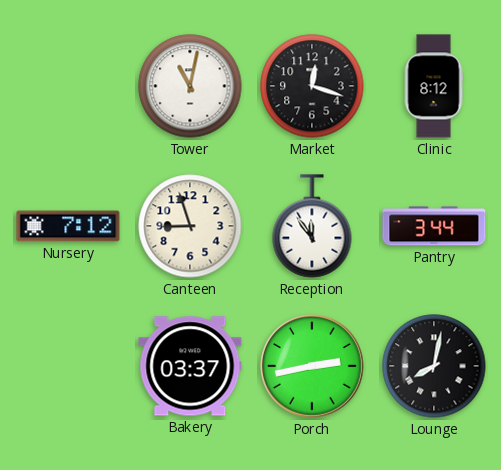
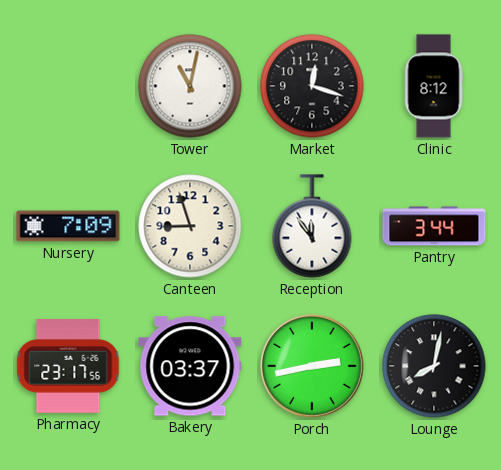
Nursery: 7:12 -> 7:09
Pharmacy: none -> 23:17
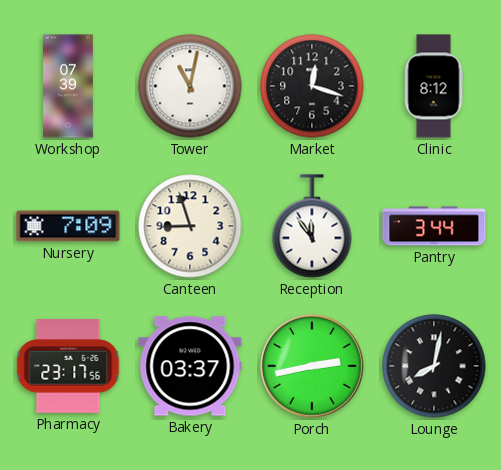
Workshop: none -> 07:39
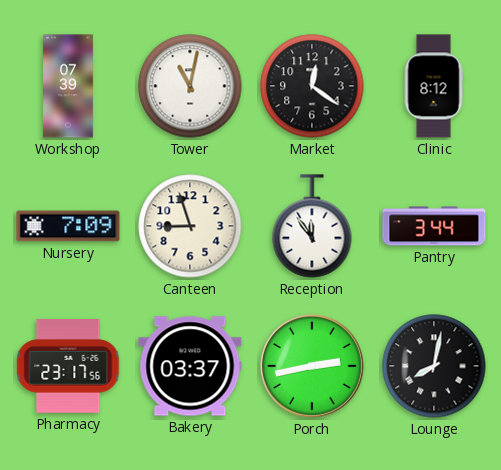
Market: 12:18 -> 12:21
